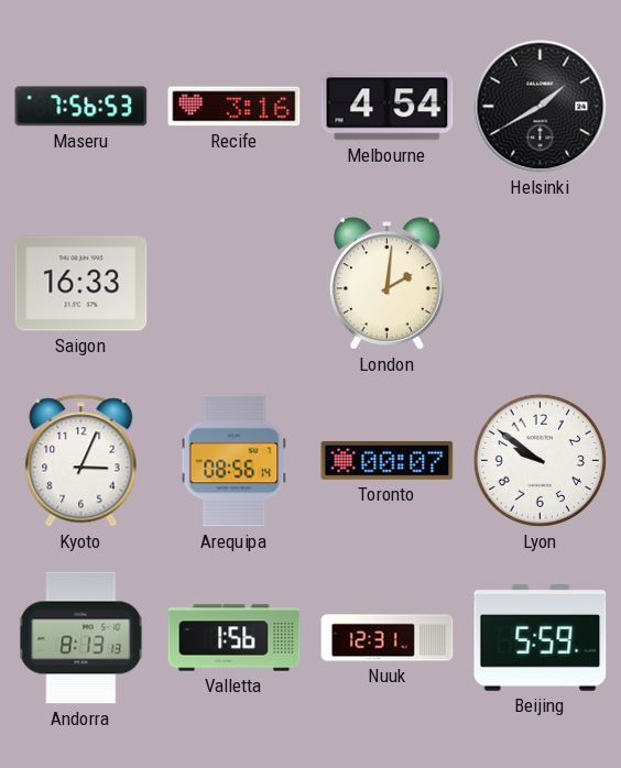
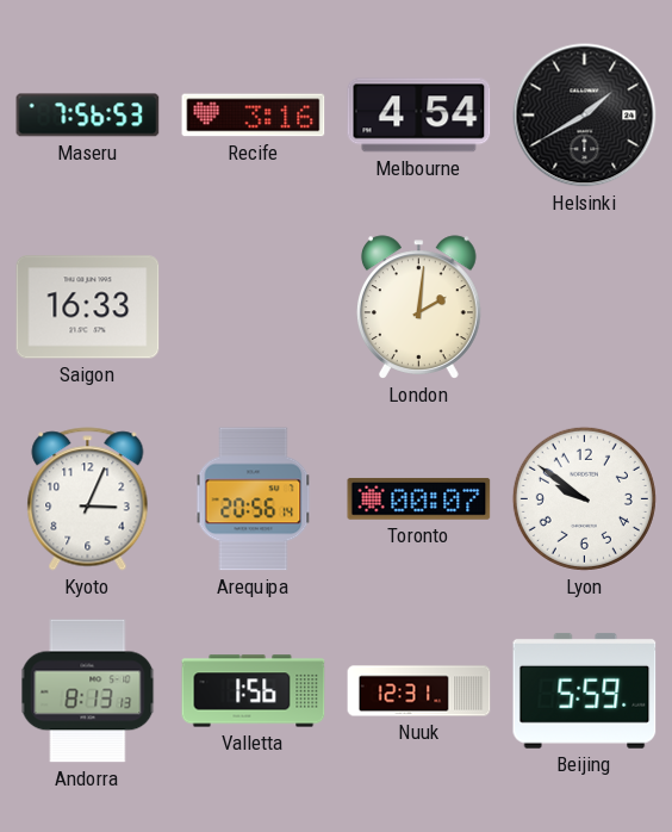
Arequipa: 08:56 -> 20:56
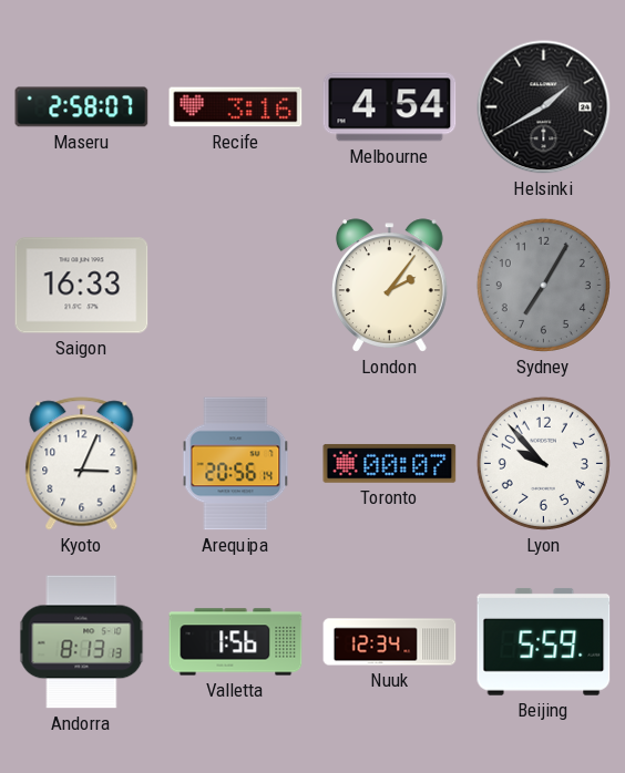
Maseru: 7:56 -> 2:58
London: 2:01 -> 2:06
Sydney: none -> 7:05
Lyon: 9:51 -> 9:53
Nuuk: 12:31 -> 12:34
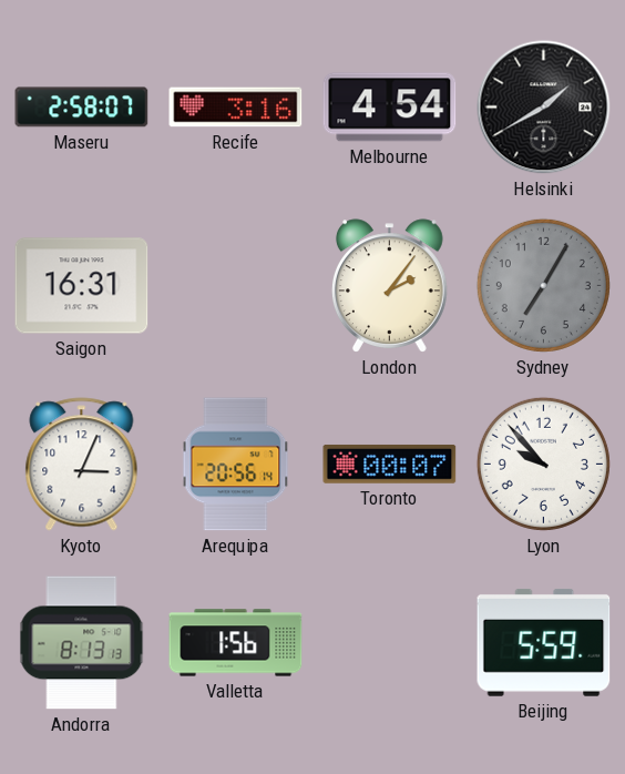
Saigon: 16:33 -> 16:31
Nuuk: 12:34 -> none
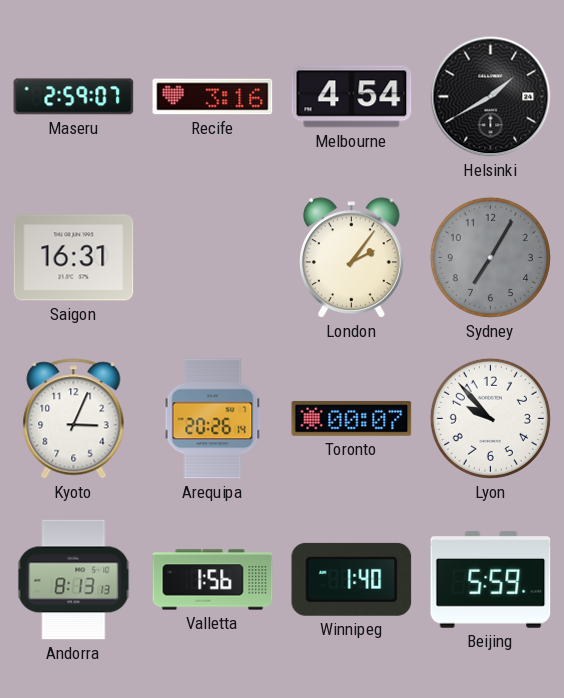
Maseru: 2:58 -> 2:59
Arequipa: 20:56 -> 20:26
Winnipeg: none -> 1:40
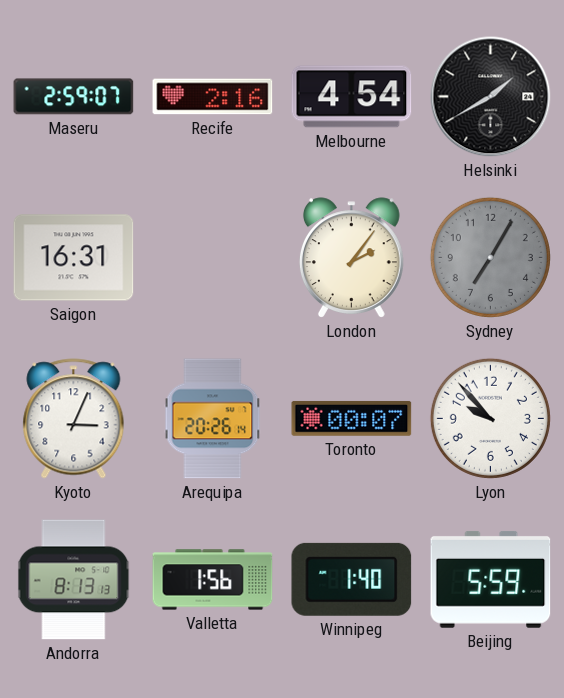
Recife: 3:16 -> 2:16
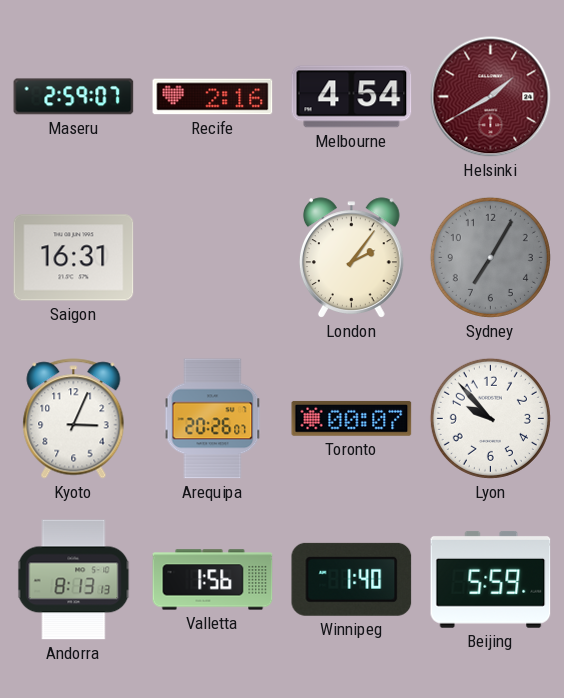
Helsinki dial: black -> burgundy
Arequipa: 20:26:14 -> 20:26:07
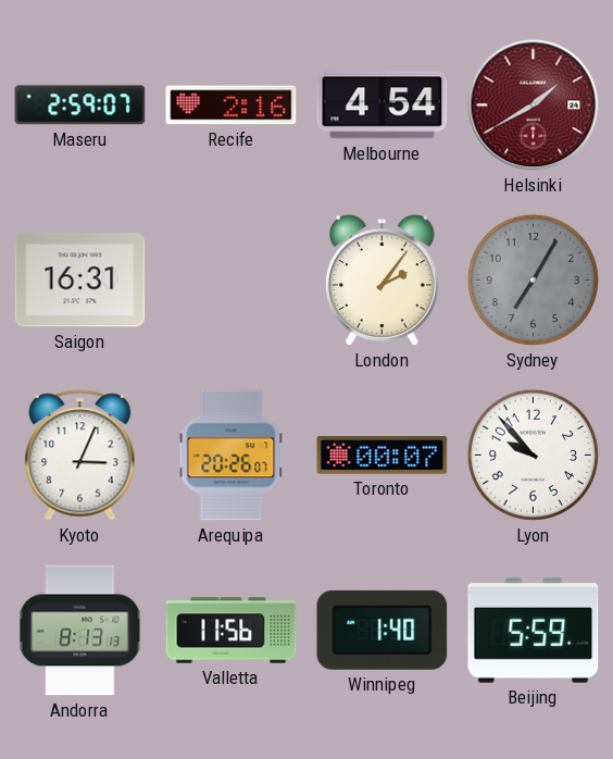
Valletta: 1:56 -> 11:56
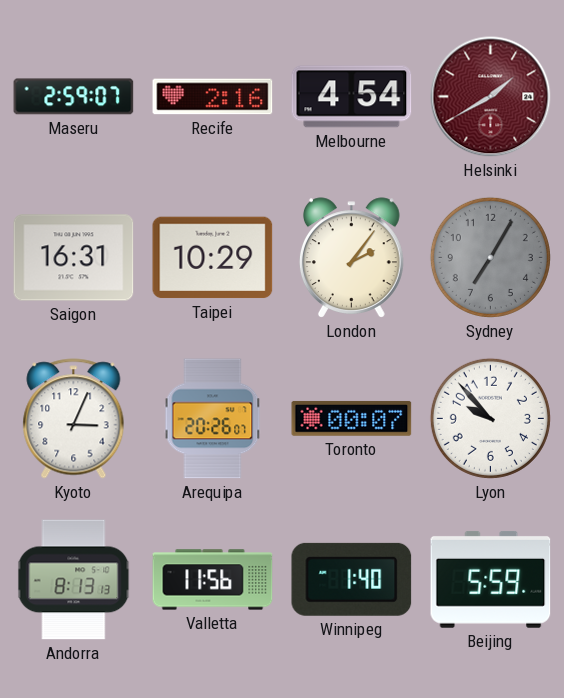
Taipei: none -> 10:29
